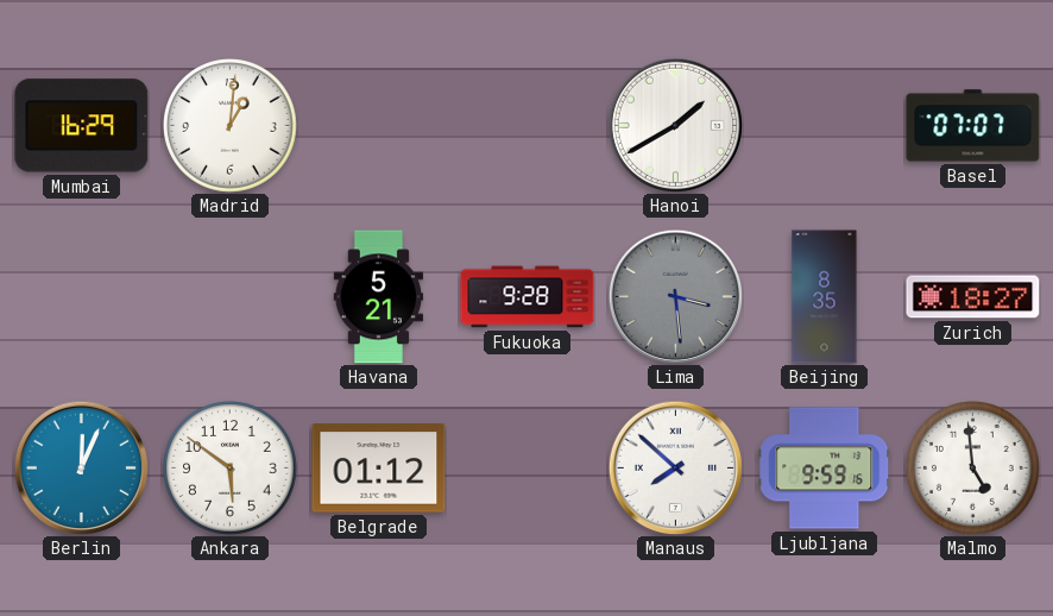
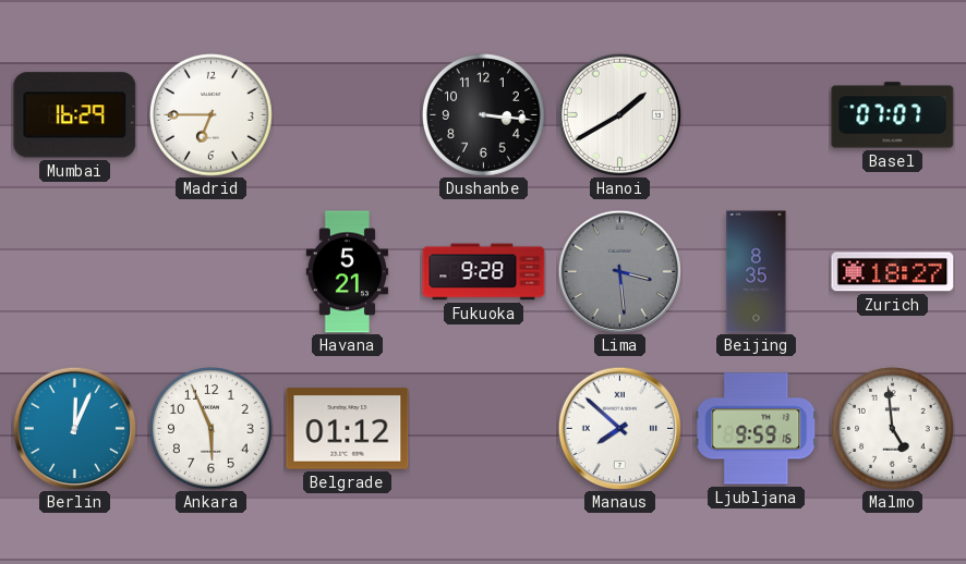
Madrid: 1:01 -> 6:45
Dushanbe: none -> 3:16
Ankara: 5:51 -> 5:56
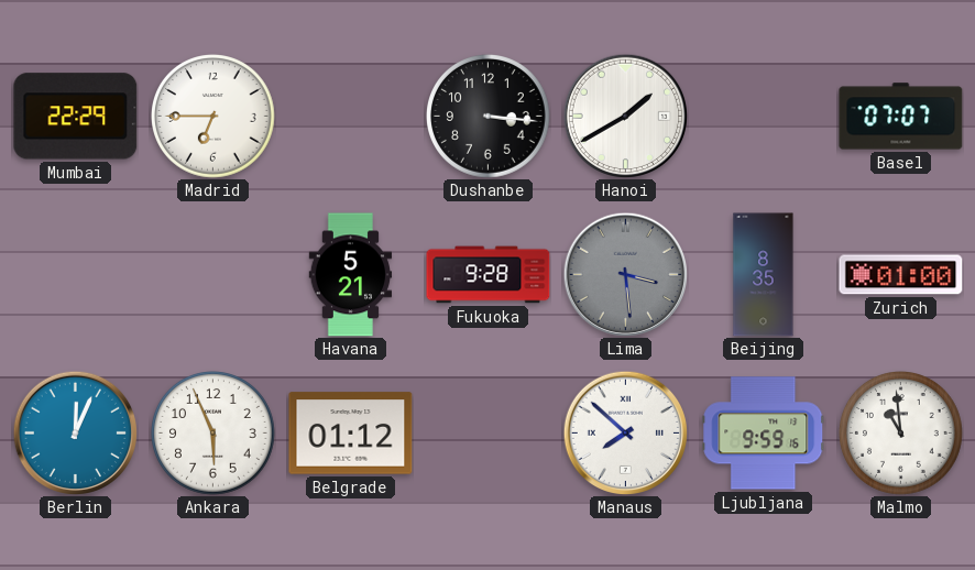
Mumbai: 16:29 -> 22:29
Zurich: 18:27 -> 01:00
Malmo: 4:59 -> 10:59
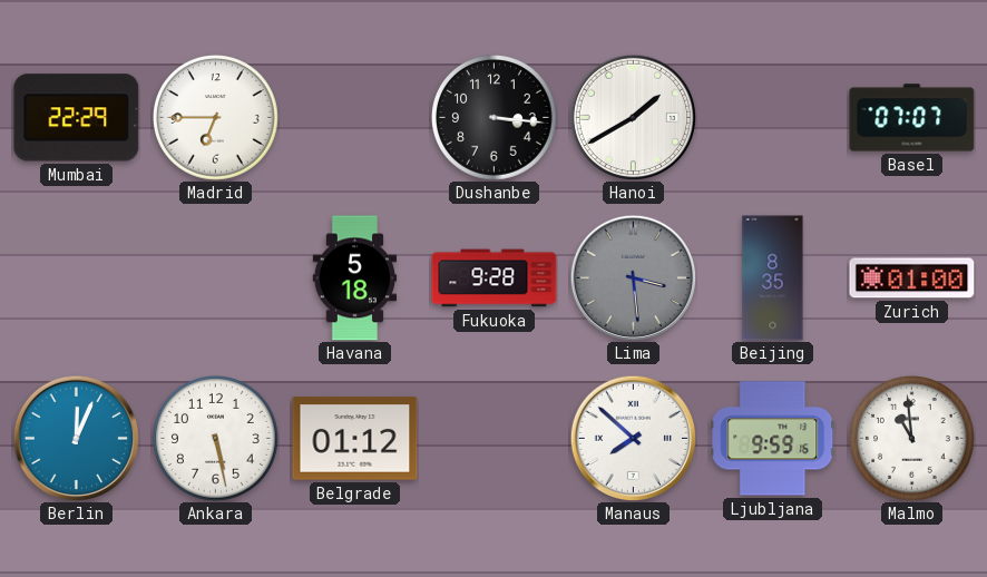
Havana: 5:21 -> 5:18
Ankara: 5:56 -> 5:28
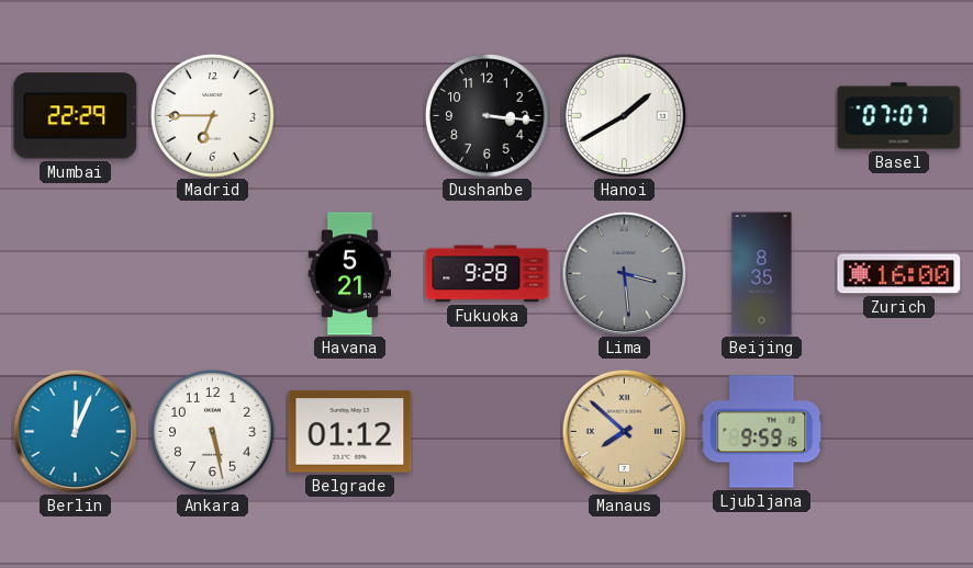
Havana: 5:18 -> 5:21
Zurich: 01:00 -> 16:00
Manaus dial: white -> champagne
Malmo: 10:59 -> none
